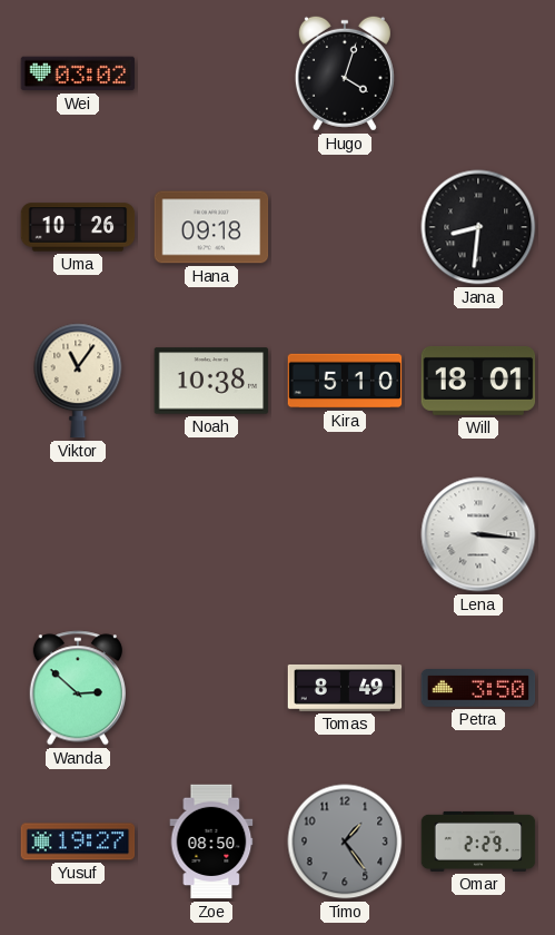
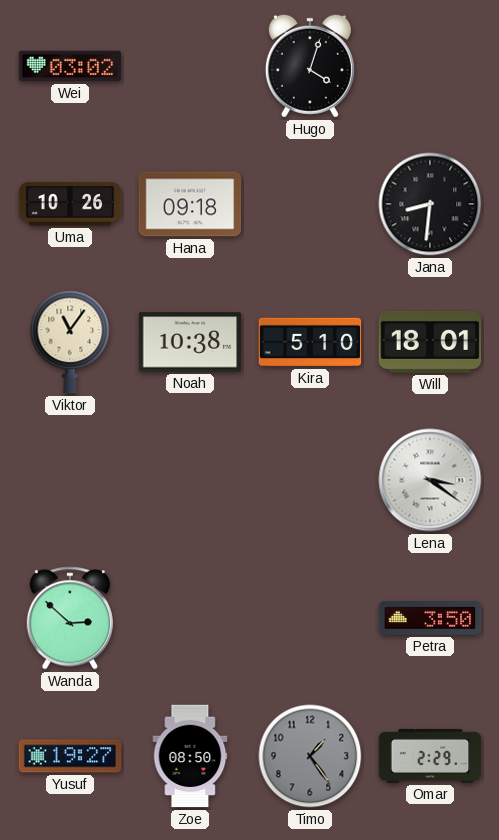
Lena: 3:16 -> 3:21
Tomas: 8:49 -> none
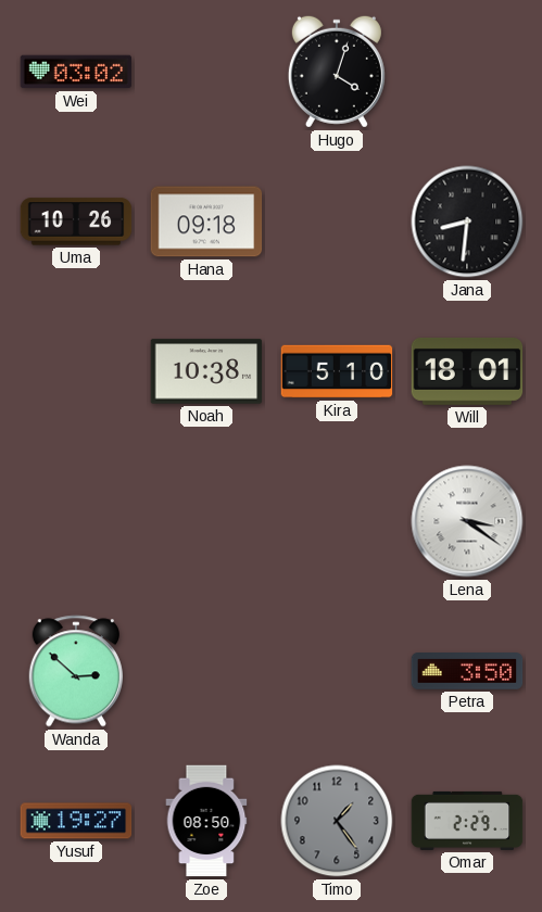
Viktor: 11:06 -> none
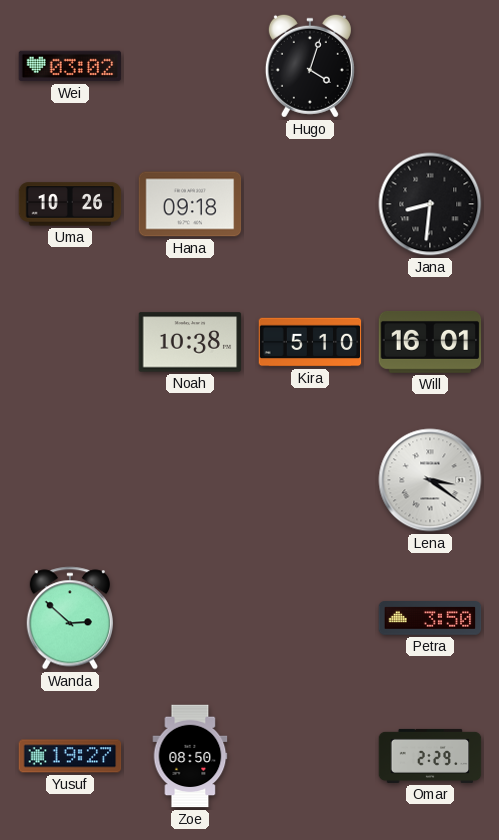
Will: 18:01 -> 16:01
Timo: 1:24 -> none
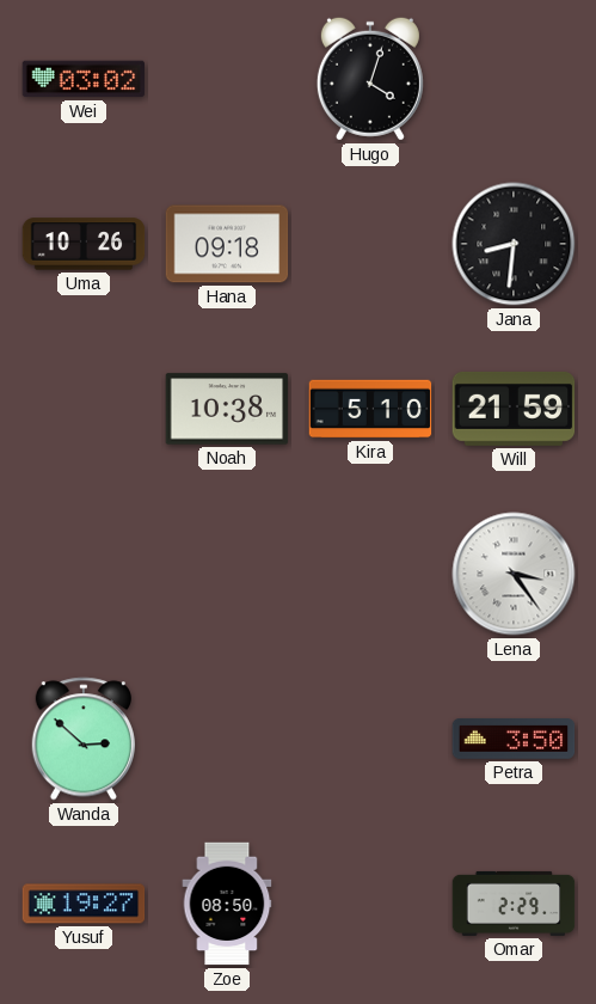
Will: 16:01 -> 21:59
Lena: 3:21 -> 3:24
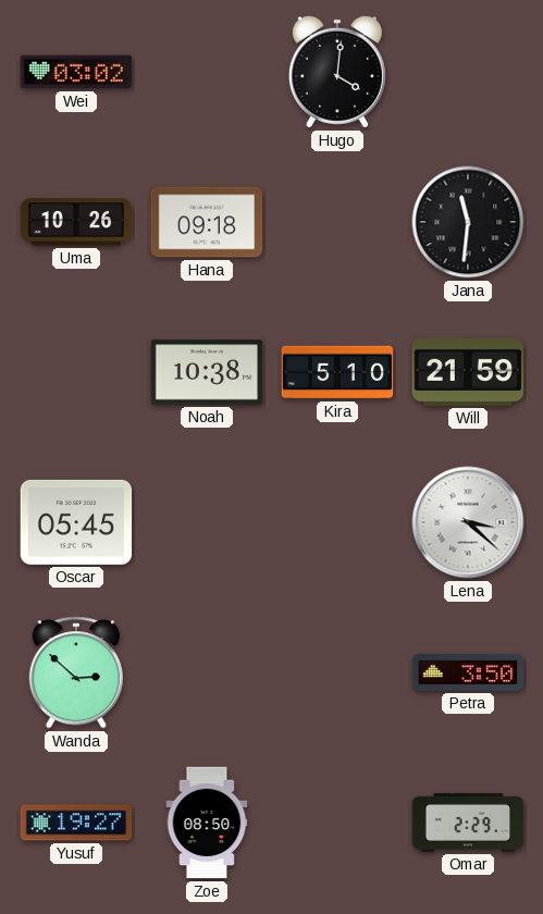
Hugo: 4:03 -> 4:01
Jana: 8:31 -> 11:31
Oscar: none -> 05:45
Lena: 3:24 -> 3:22
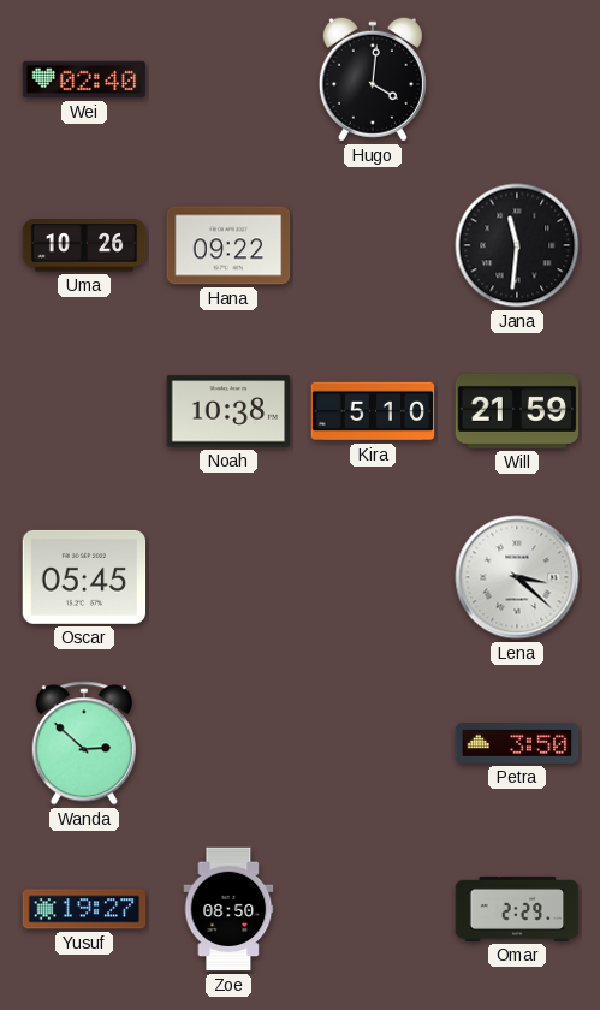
Wei: 03:02 -> 02:40
Hana: 09:18 -> 09:22
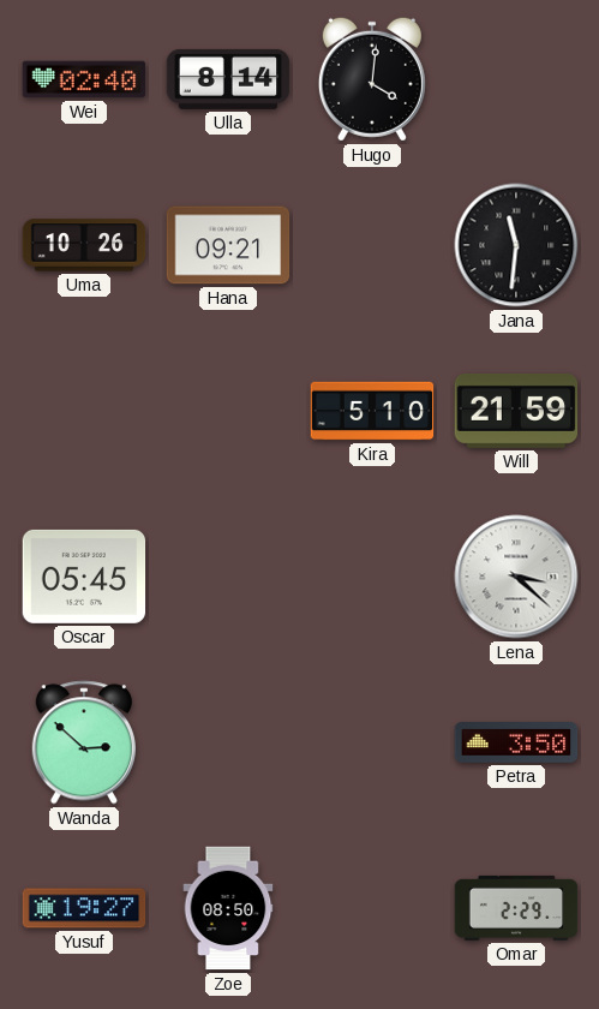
Ulla: none -> 8:14
Hana: 09:22 -> 09:21
Noah: 10:38 -> none
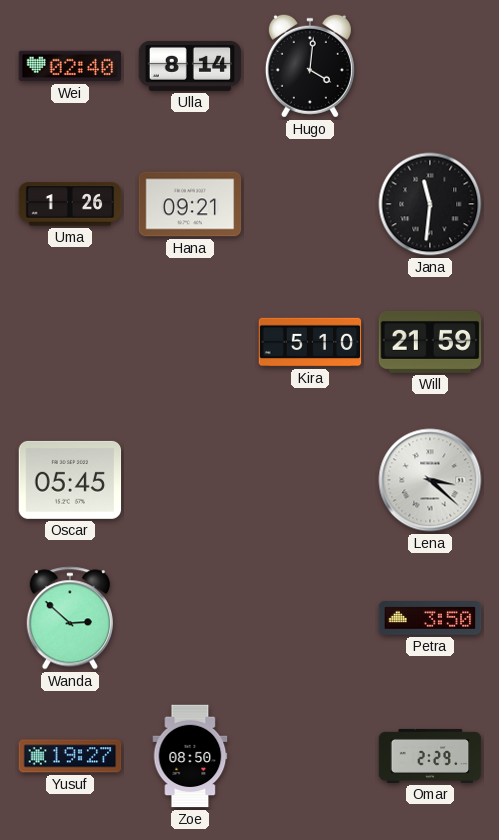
Uma: 10:26 -> 1:26
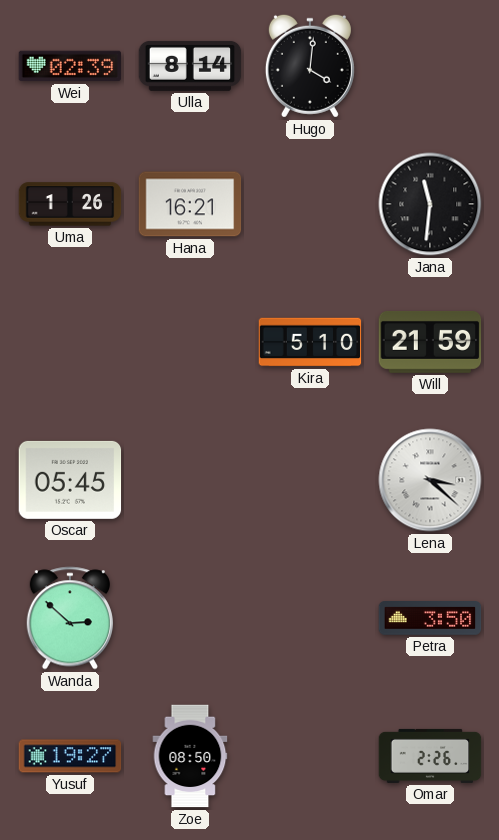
Wei: 02:40 -> 02:39
Hana: 09:21 -> 16:21
Omar: 2:29 -> 2:26
